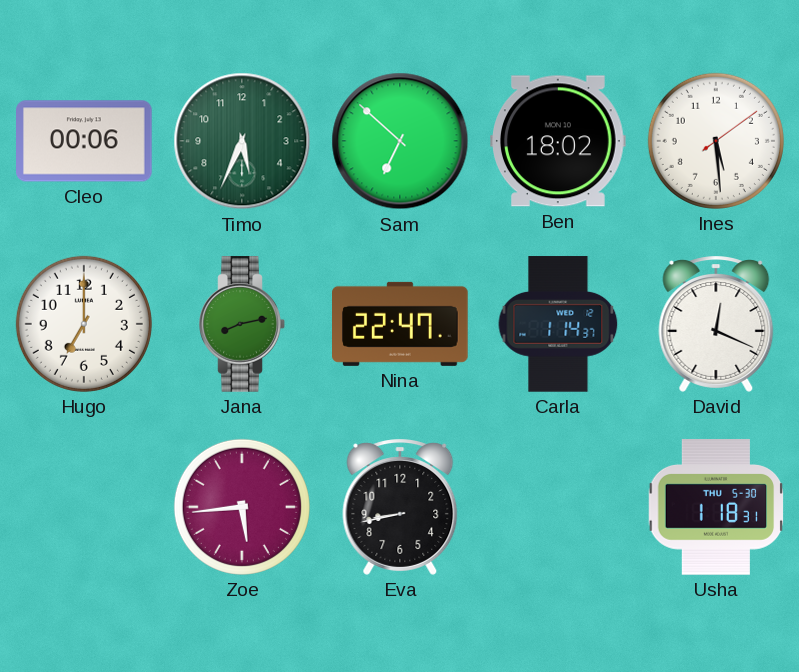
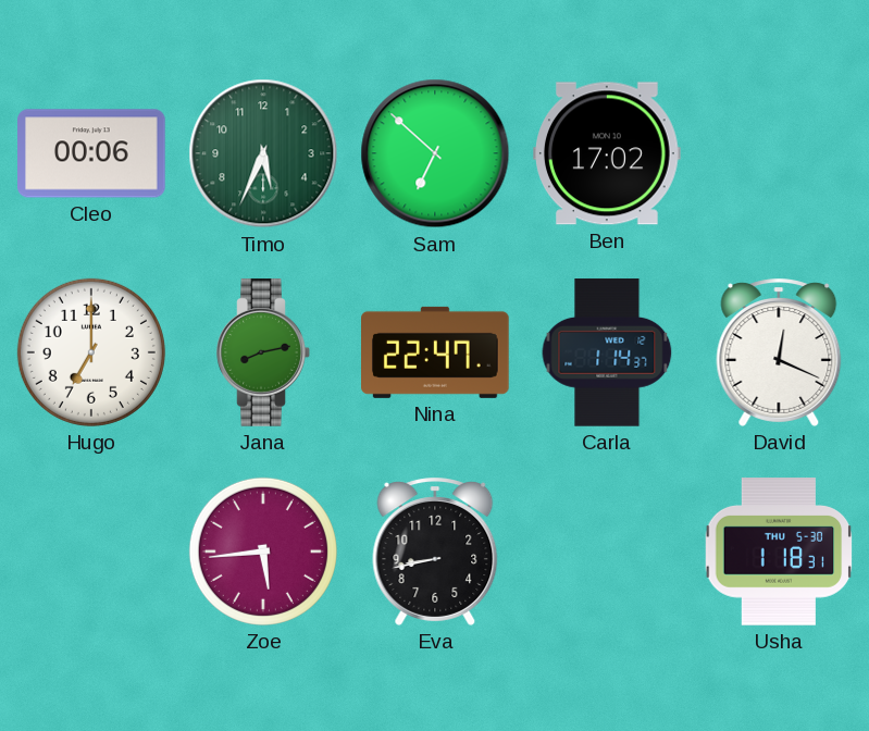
Ben: 18:02 -> 17:02
Ines: 5:29 -> none
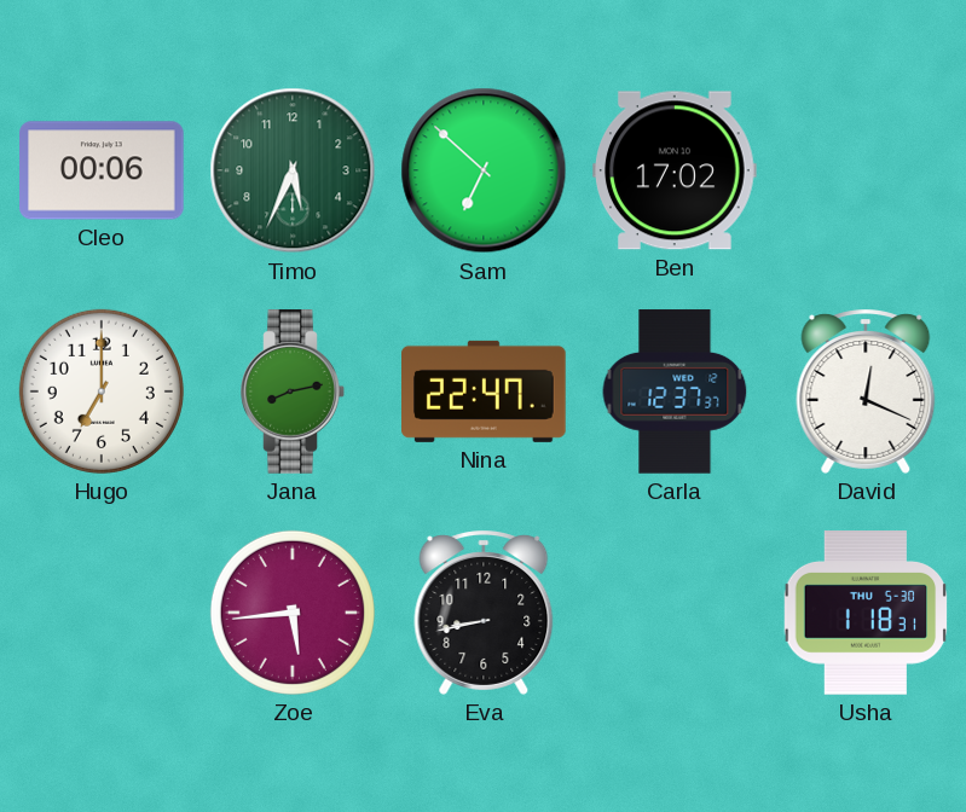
Carla: 1:14 -> 12:37
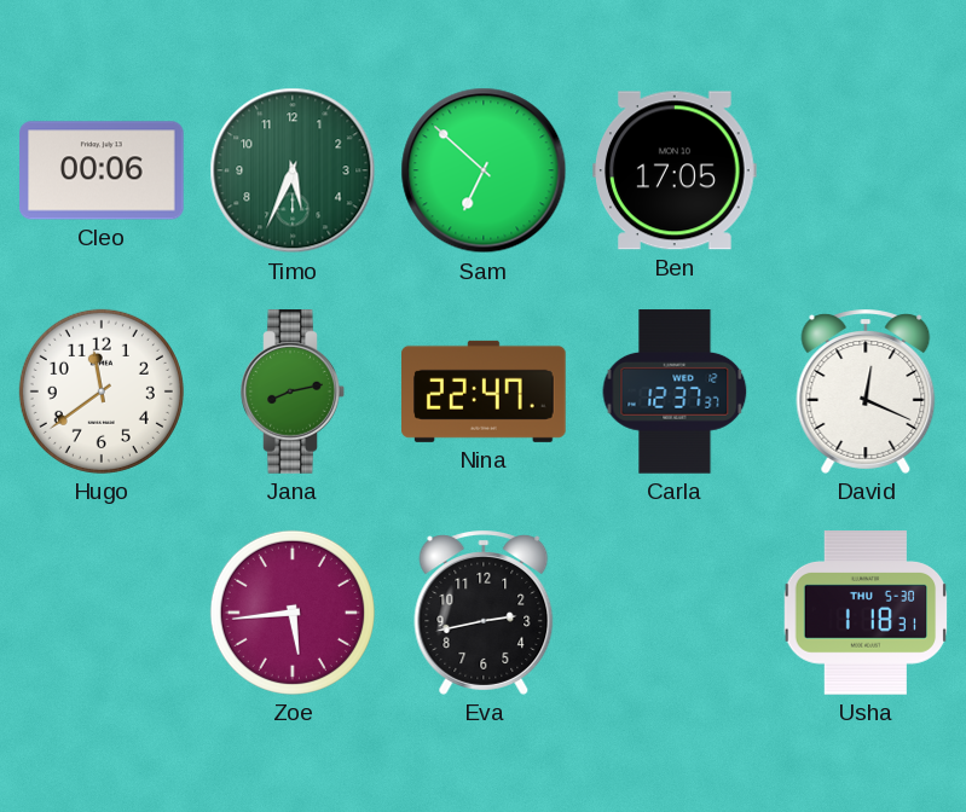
Ben: 17:02 -> 17:05
Hugo: 7:00 -> 11:39
Eva: 8:43 -> 2:43
